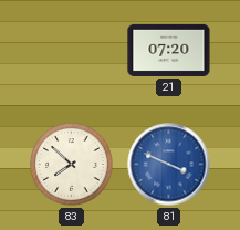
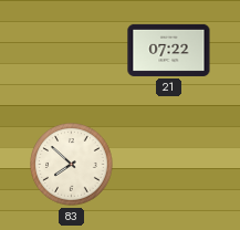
21: 07:20 -> 07:22
81: 3:49 -> none
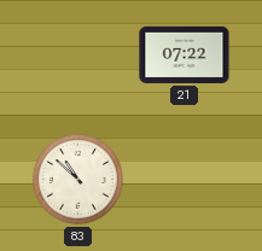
83: 7:52 -> 10:52
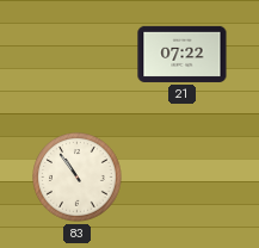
83: 10:52 -> 10:54
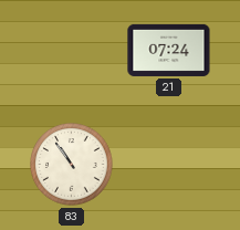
21: 07:22 -> 07:24
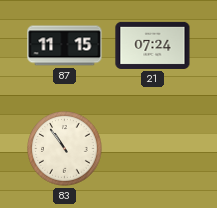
87: none -> 11:15
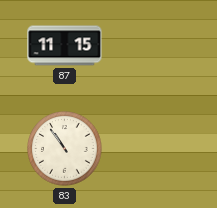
21: 07:24 -> none
